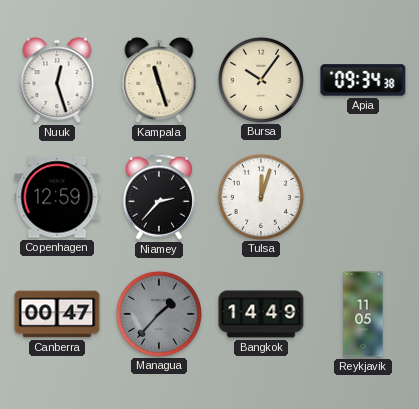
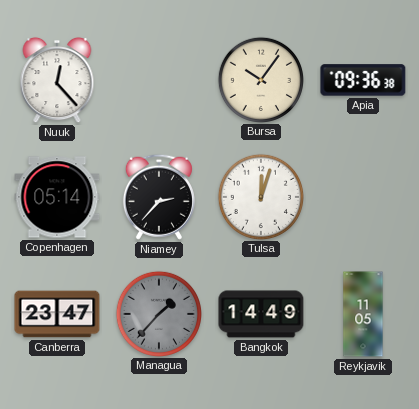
Nuuk: 12:27 -> 12:23
Kampala: 11:27 -> none
Apia: 09:34 -> 09:36
Copenhagen: 12:59 -> 05:14
Canberra: 00:47 -> 23:47
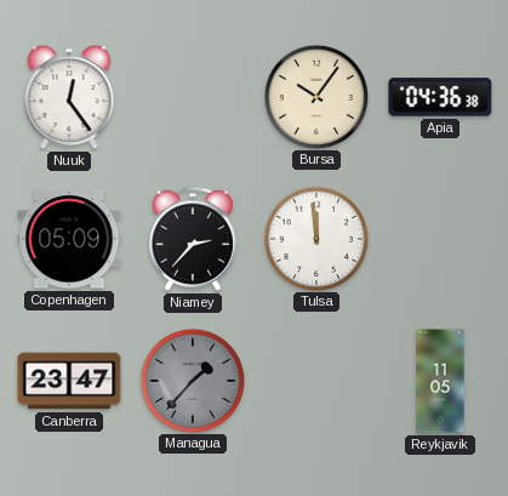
Nuuk: 12:23 -> 12:24
Apia: 09:36 -> 04:36
Copenhagen: 05:14 -> 05:09
Tulsa: 12:03 -> 11:59
Bangkok: 14:49 -> none
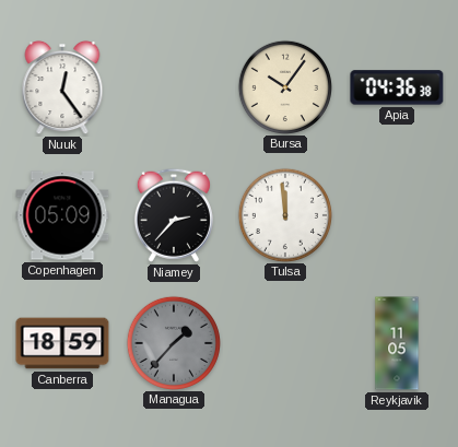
Canberra: 23:47 -> 18:59
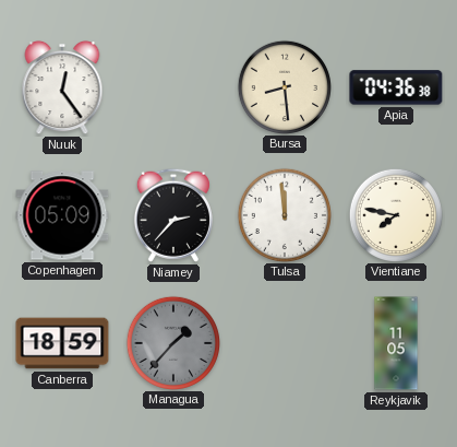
Bursa: 10:06 -> 8:29
Vientiane: none -> 7:47
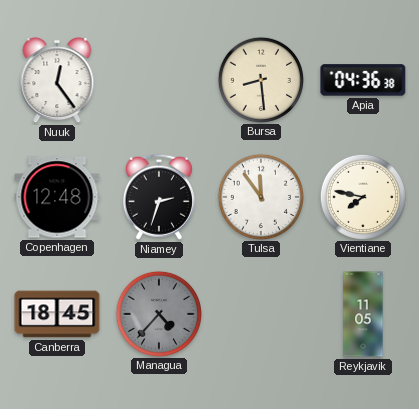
Copenhagen: 05:09 -> 12:48
Niamey: 2:37 -> 2:33
Tulsa: 11:59 -> 11:54
Canberra: 18:59 -> 18:45
Managua: 1:37 -> 4:37
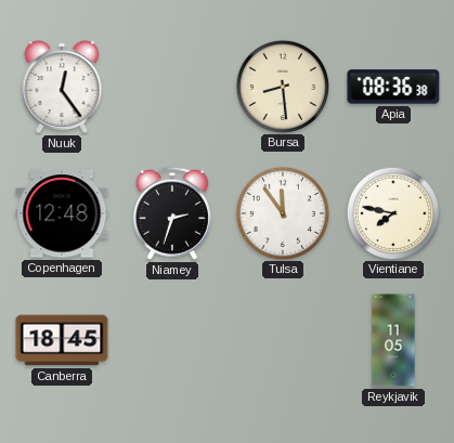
Apia: 04:36 -> 08:36
Managua: 4:37 -> none
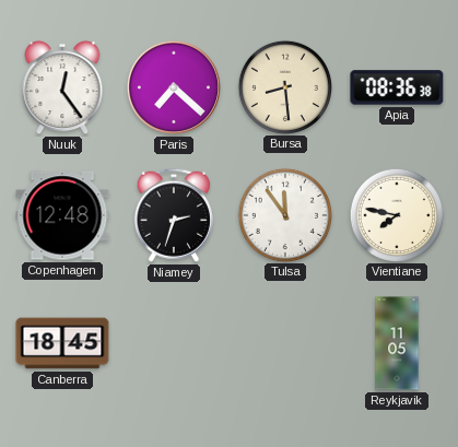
Paris: none -> 7:22
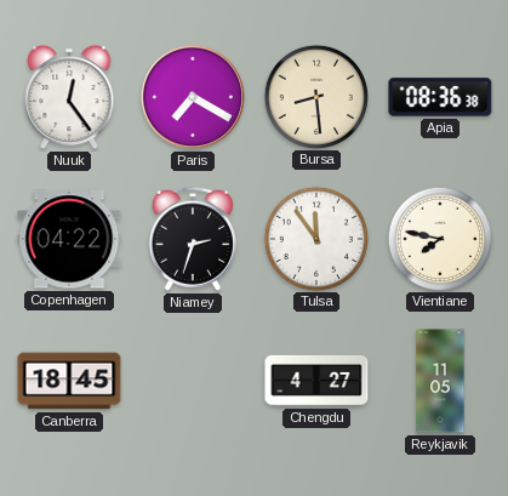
Paris: 7:22 -> 7:20
Copenhagen: 12:48 -> 04:22
Chengdu: none -> 4:27
